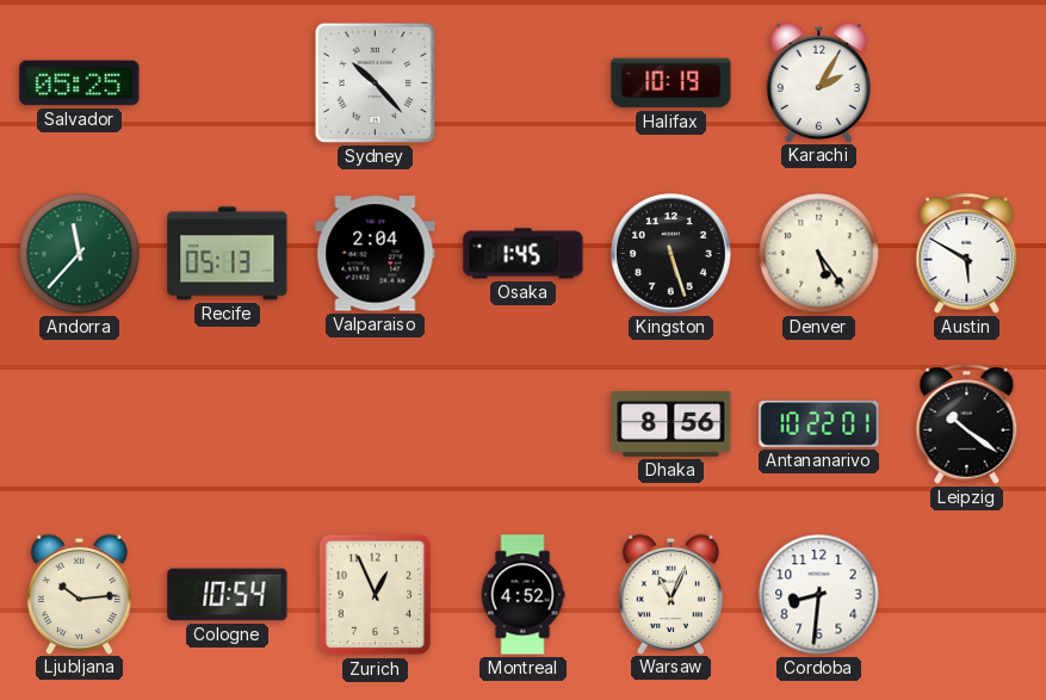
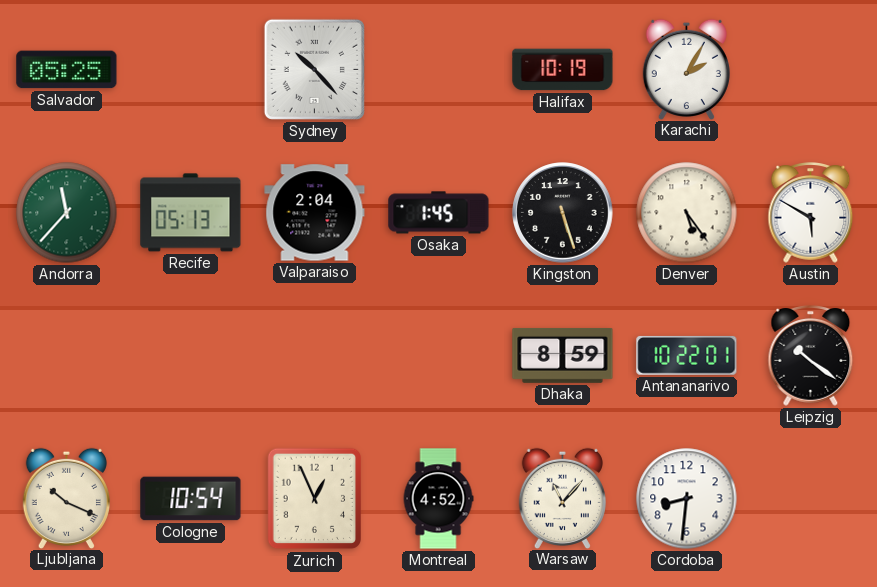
Dhaka: 8:56 -> 8:59
Ljubljana: 10:14 -> 10:19
Warsaw: 11:04 -> 11:07
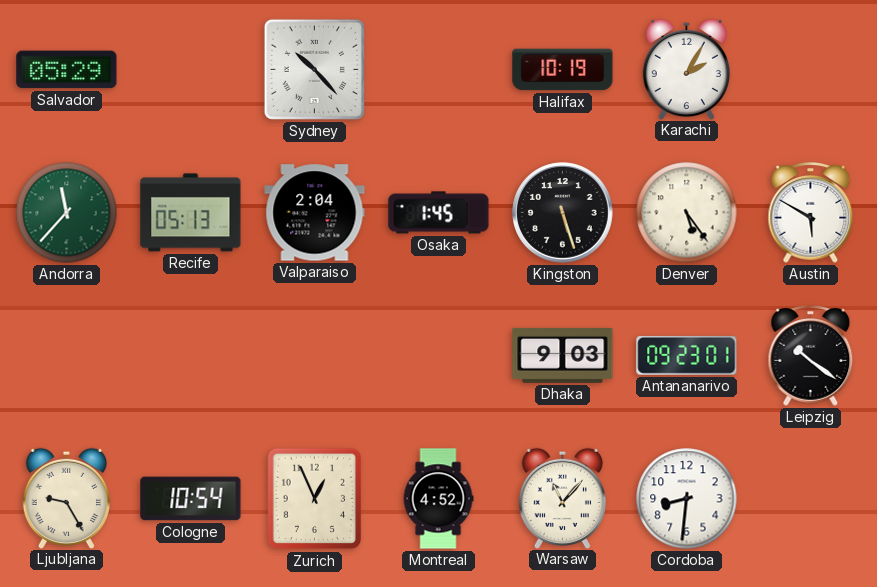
Salvador: 05:25 -> 05:29
Dhaka: 8:59 -> 9:03
Antananarivo: 10:22 -> 09:23
Ljubljana: 10:19 -> 9:25
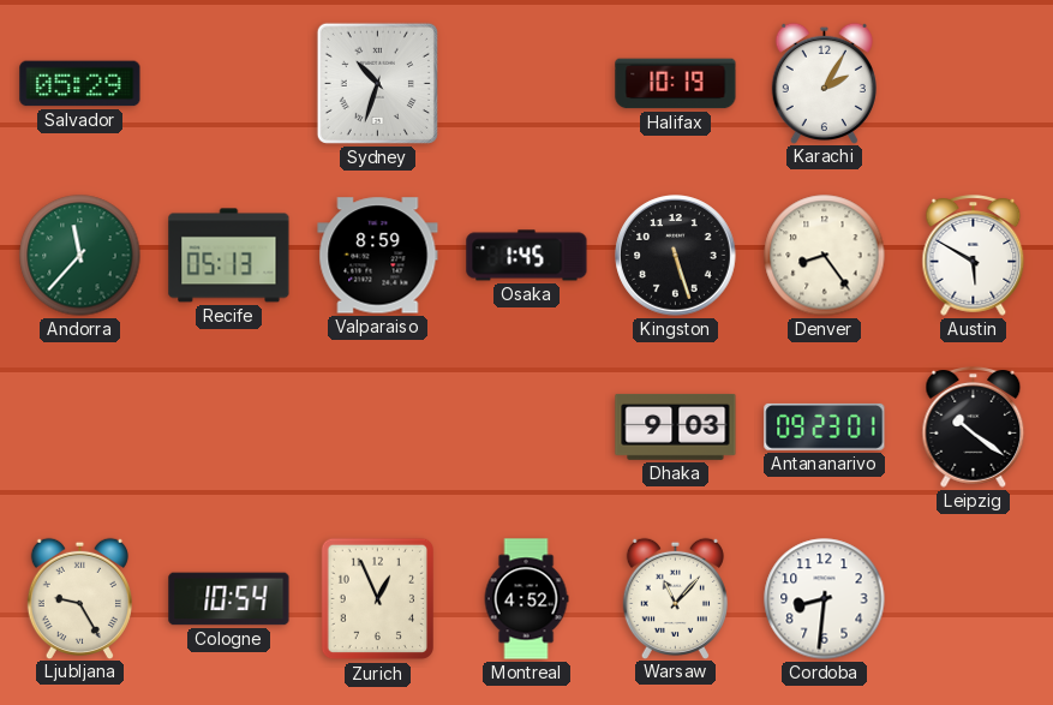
Sydney: 10:23 -> 10:33
Valparaiso: 2:04 -> 8:59
Denver: 5:24 -> 8:24
